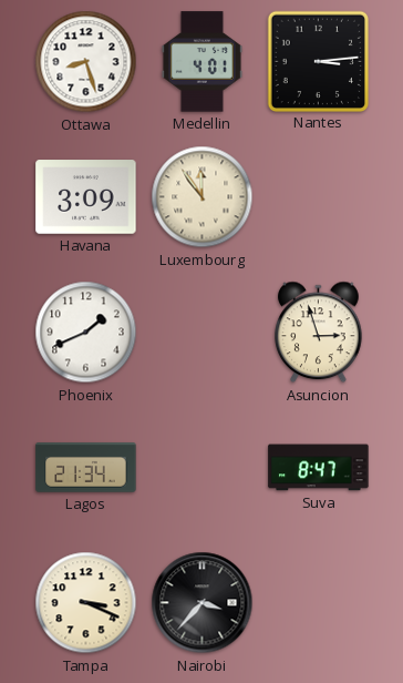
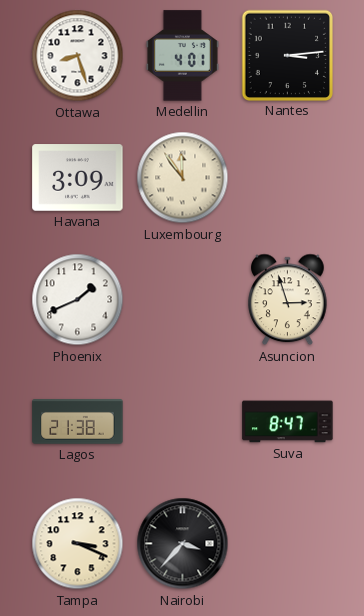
Lagos: 21:34 -> 21:38
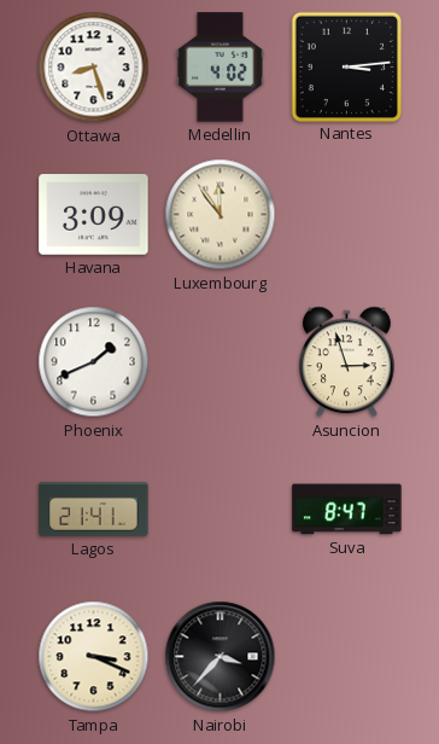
Medellin: 4:01 -> 4:02
Lagos: 21:38 -> 21:41
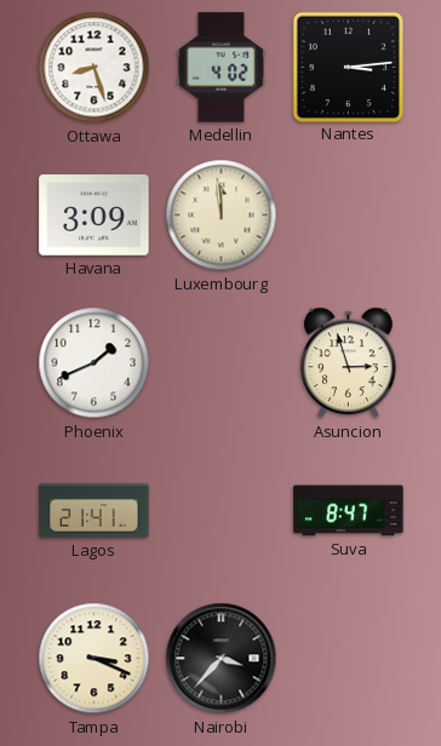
Luxembourg: 11:54 -> 11:59
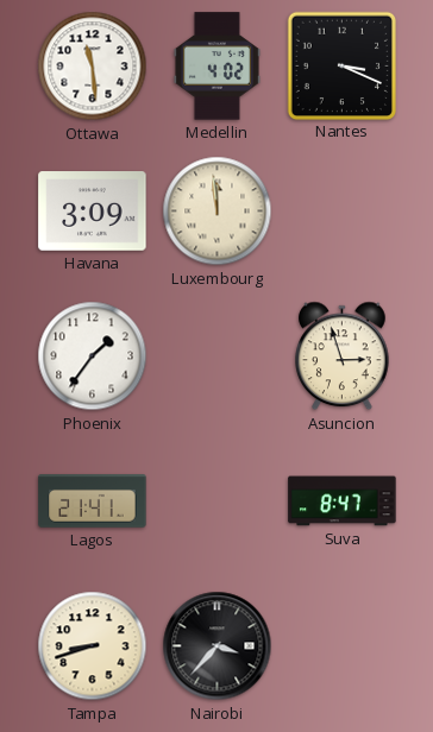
Ottawa: 8:27 -> 11:29
Nantes: 3:14 -> 3:19
Phoenix: 1:41 -> 1:36
Tampa: 3:19 -> 8:42
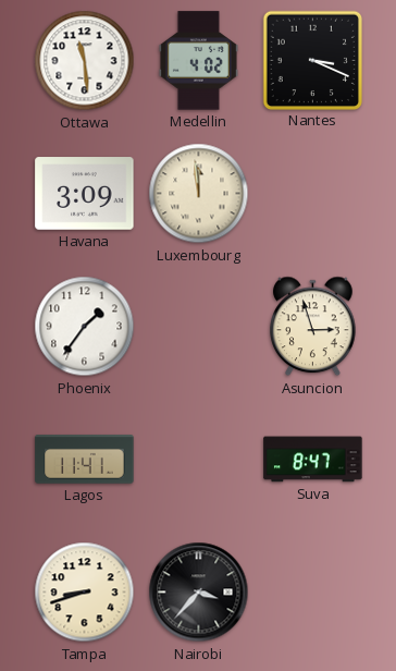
Lagos: 21:41 -> 11:41
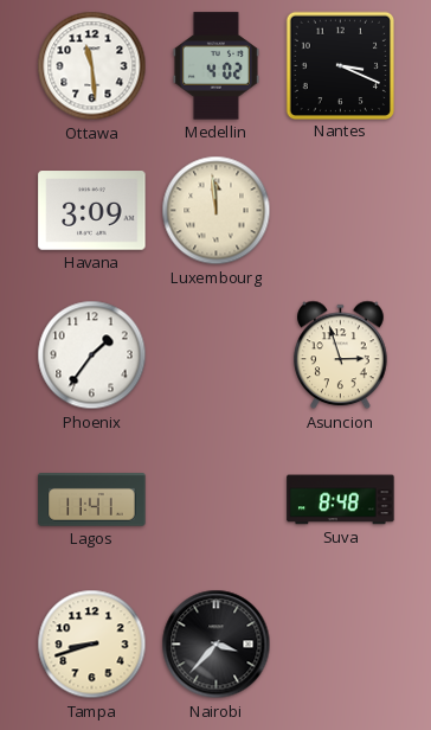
Suva: 8:47 -> 8:48
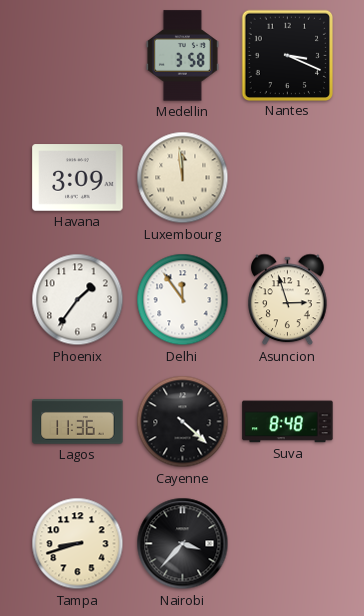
Ottawa: 11:29 -> none
Medellin: 4:02 -> 3:58
Delhi: none -> 11:54
Lagos: 11:41 -> 11:36
Cayenne: none -> 4:22
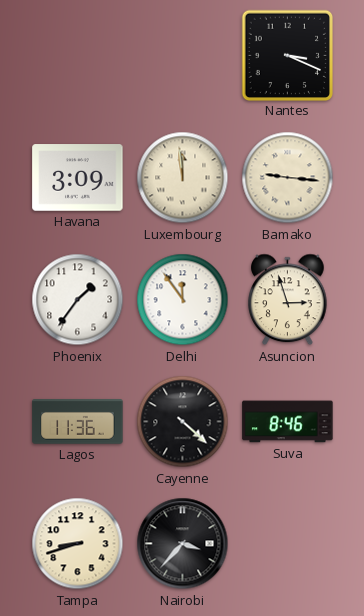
Medellin: 3:58 -> none
Bamako: none -> 9:16
Suva: 8:48 -> 8:46
